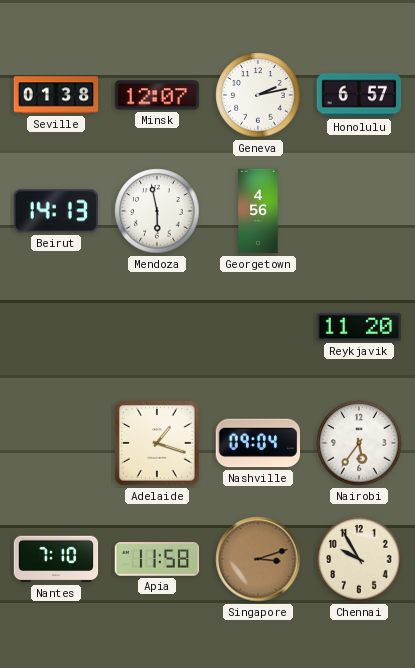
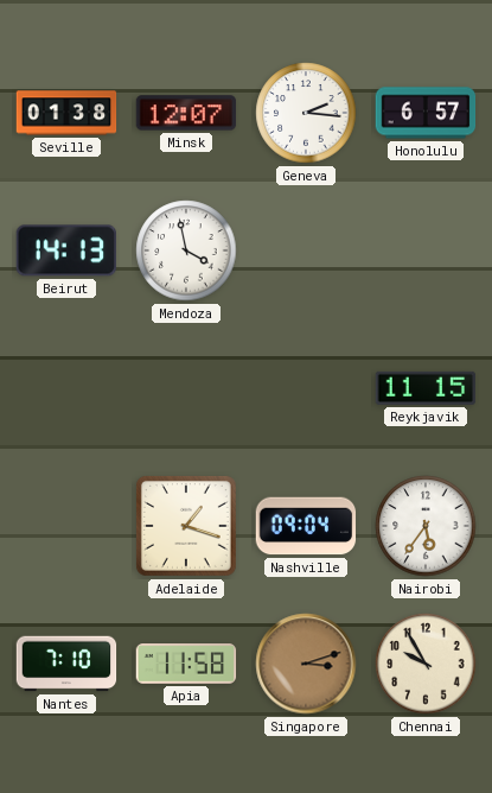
Geneva: 2:13 -> 2:16
Mendoza: 5:58 -> 3:58
Georgetown: 4:56 -> none
Reykjavik: 11:20 -> 11:15
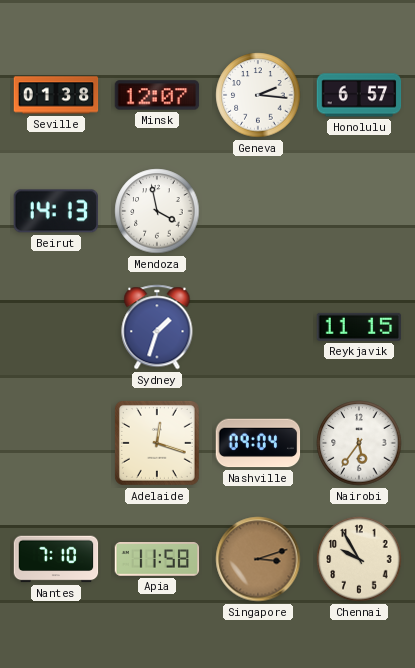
Sydney: none -> 1:33
Adelaide: 1:18 -> 12:18
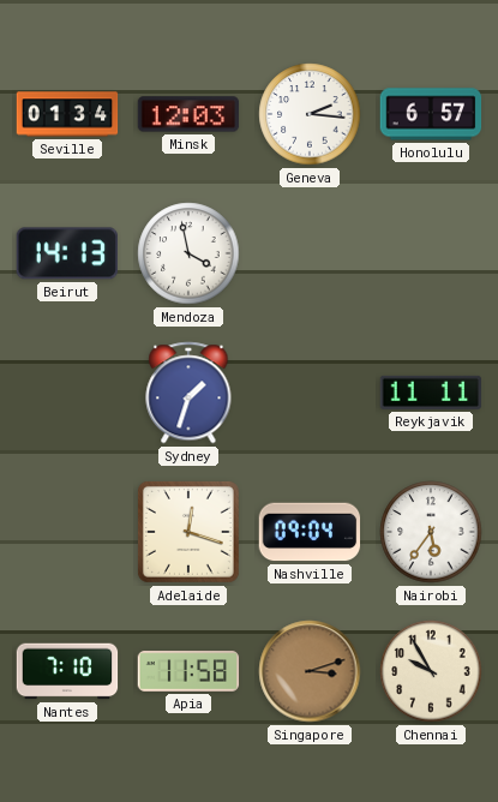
Seville: 01:38 -> 01:34
Minsk: 12:07 -> 12:03
Reykjavik: 11:15 -> 11:11
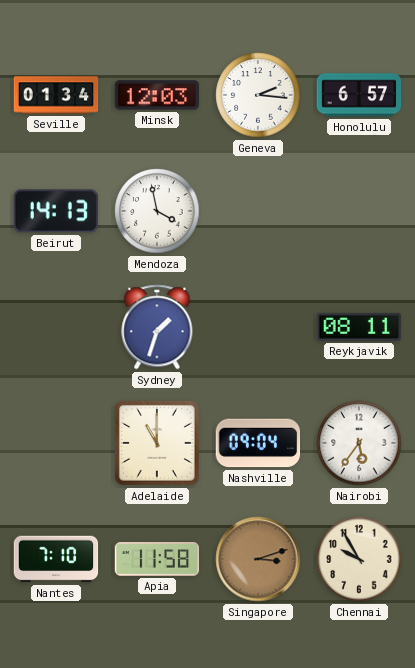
Reykjavik: 11:11 -> 08:11
Adelaide: 12:18 -> 11:00
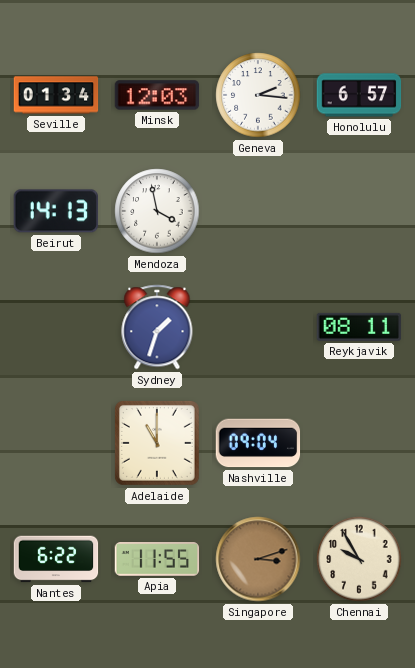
Nairobi: 5:36 -> none
Nantes: 7:10 -> 6:22
Apia: 11:58 -> 11:55
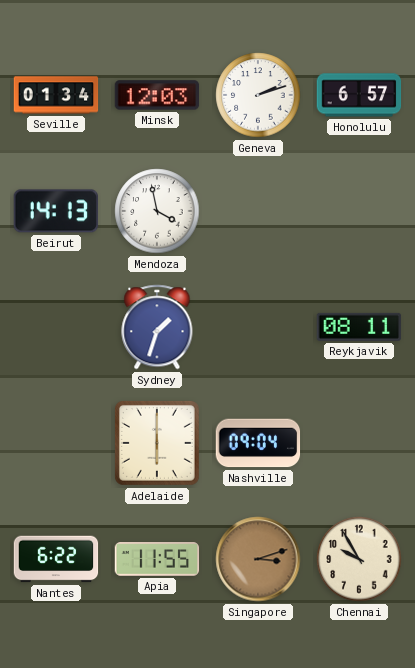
Geneva: 2:16 -> 2:12
Adelaide: 11:00 -> 6:00
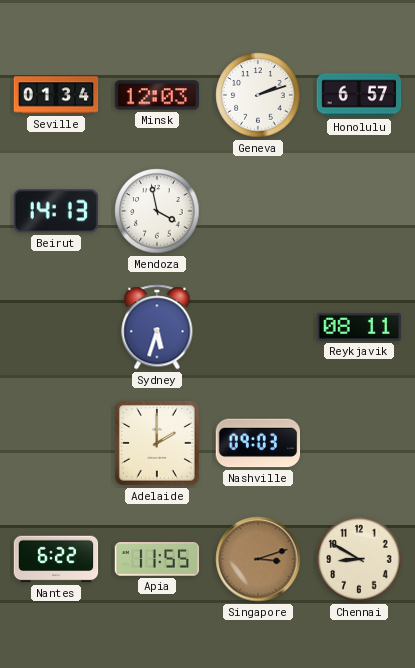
Sydney: 1:33 -> 5:33
Adelaide: 6:00 -> 2:00
Nashville: 09:04 -> 09:03
Chennai: 9:55 -> 8:50
